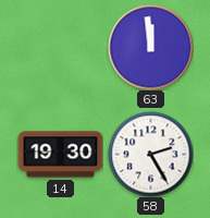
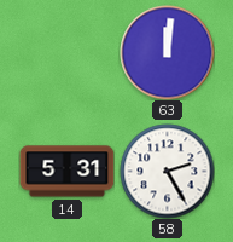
63: 11:59 -> 12:01
14: 19:30 -> 5:31
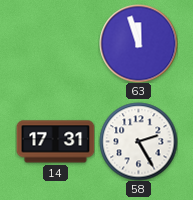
63: 12:01 -> 11:57
14: 5:31 -> 17:31
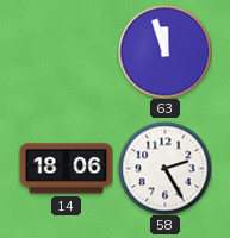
14: 17:31 -> 18:06
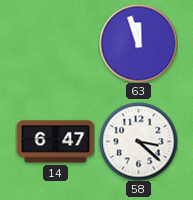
14: 18:06 -> 6:47
58: 2:25 -> 3:22
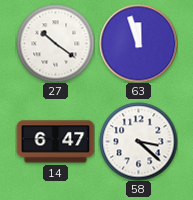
27: none -> 10:21
